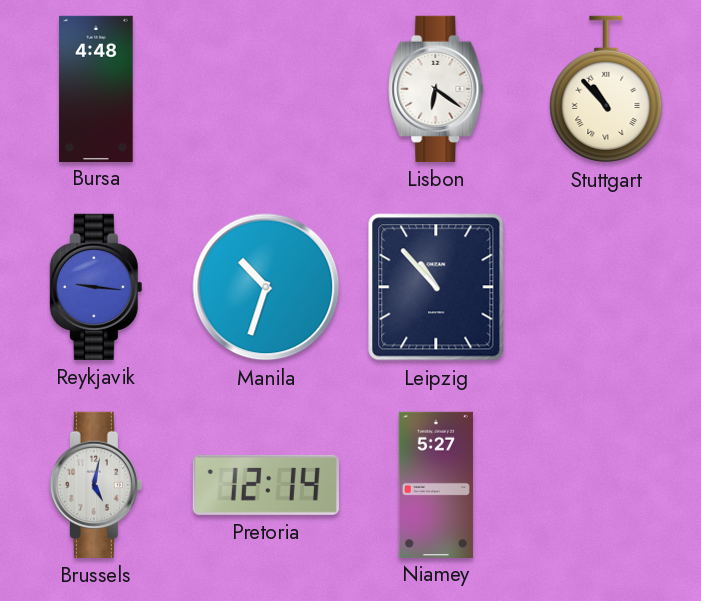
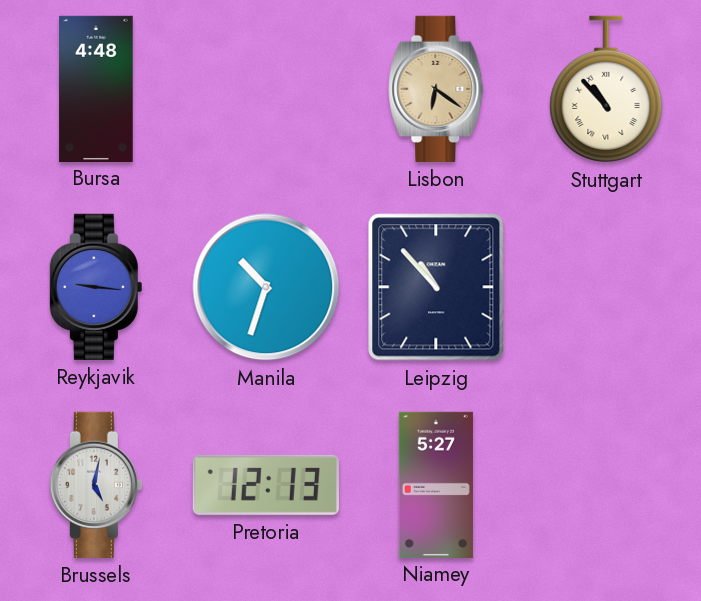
Lisbon dial: white -> champagne
Pretoria: 12:14 -> 12:13
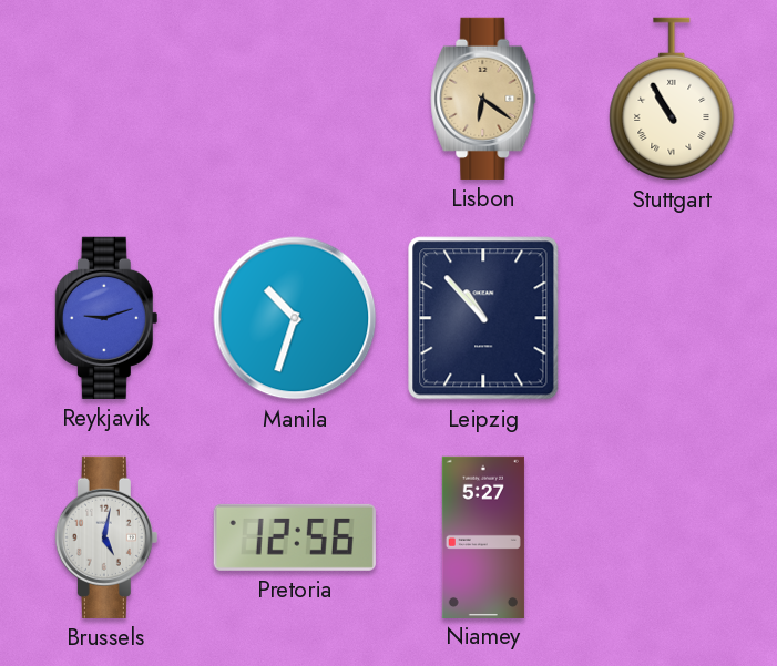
Bursa: 4:48 -> none
Stuttgart: 10:53 -> 10:55
Reykjavik: 9:16 -> 9:12
Pretoria: 12:13 -> 12:56
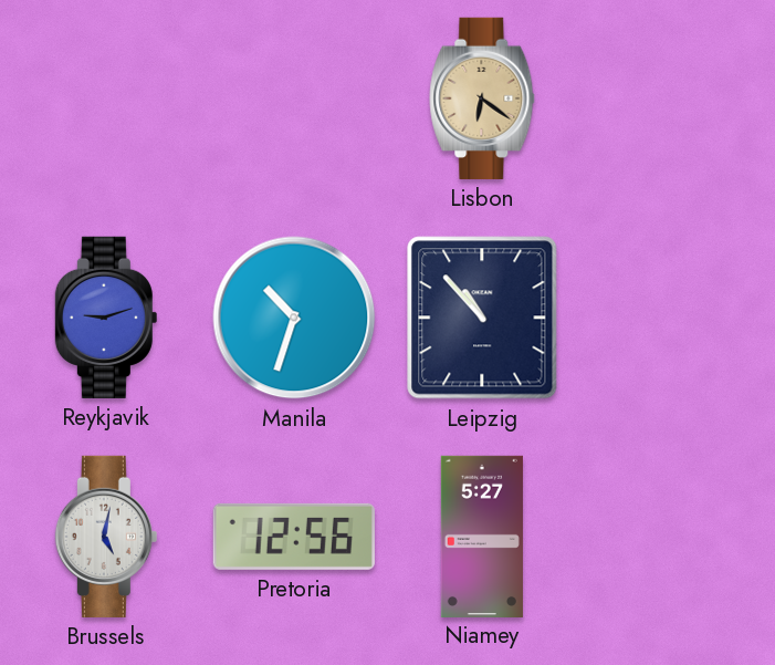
Stuttgart: 10:55 -> none
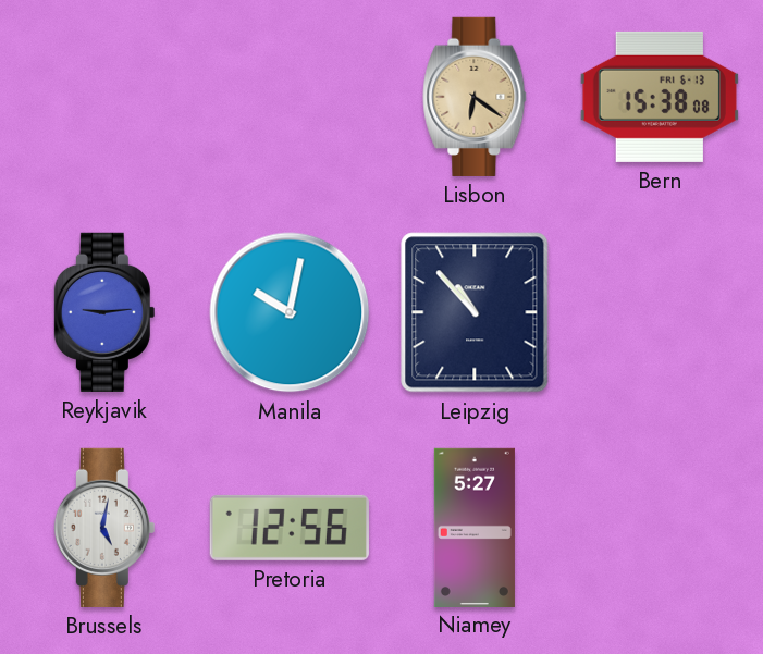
Bern: none -> 15:38
Reykjavik: 9:12 -> 9:14
Manila: 10:33 -> 10:02
